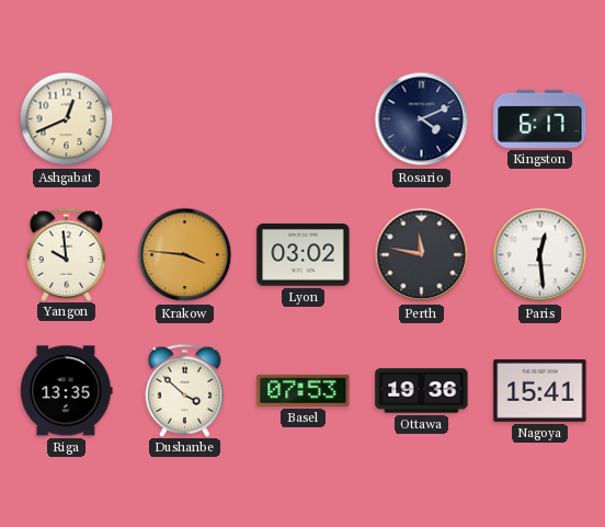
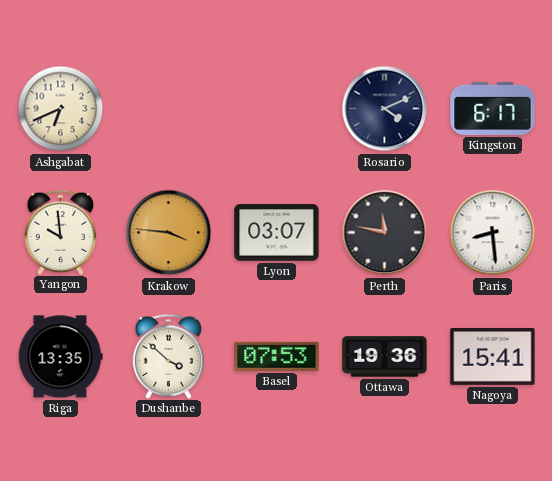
Ashgabat: 12:41 -> 6:41
Lyon: 03:02 -> 03:07
Paris: 12:29 -> 8:29
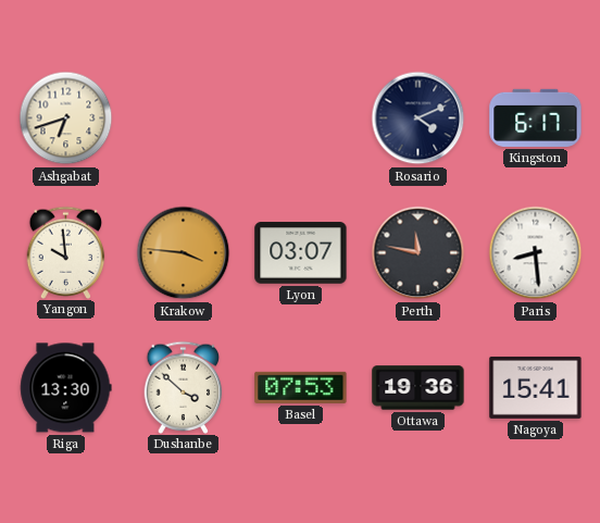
Ashgabat: 6:41 -> 6:42
Riga: 13:35 -> 13:30
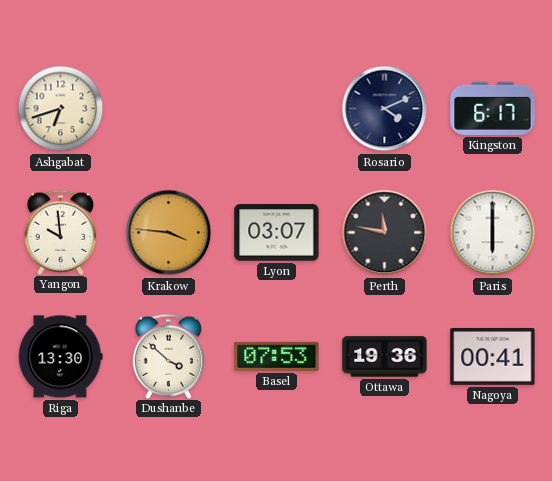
Paris: 8:29 -> 6:00
Nagoya: 15:41 -> 00:41
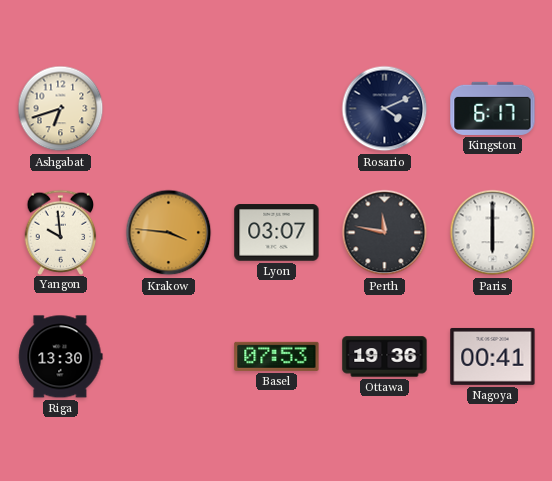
Dushanbe: 3:52 -> none
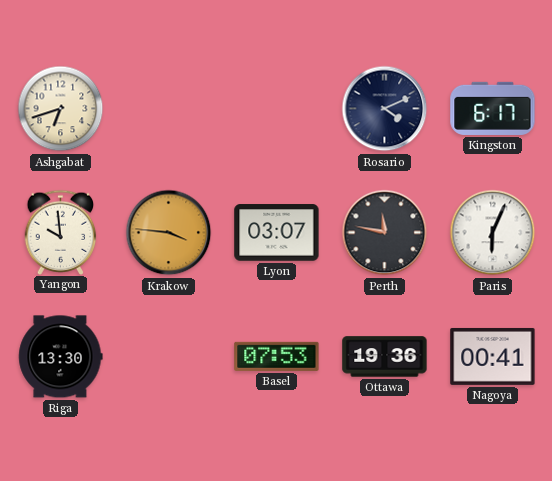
Paris: 6:00 -> 6:04
